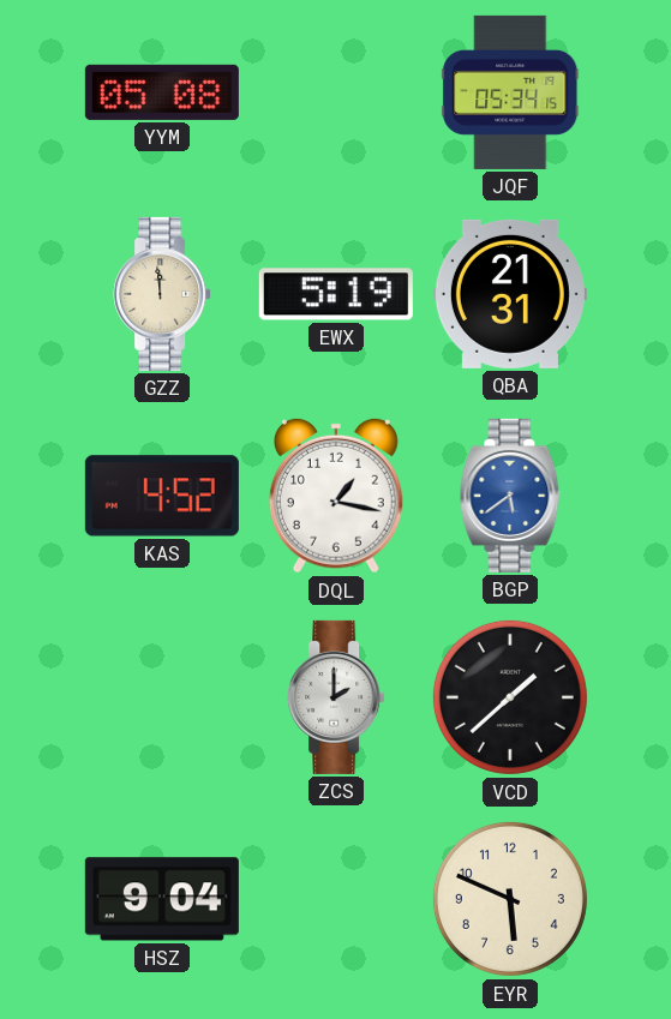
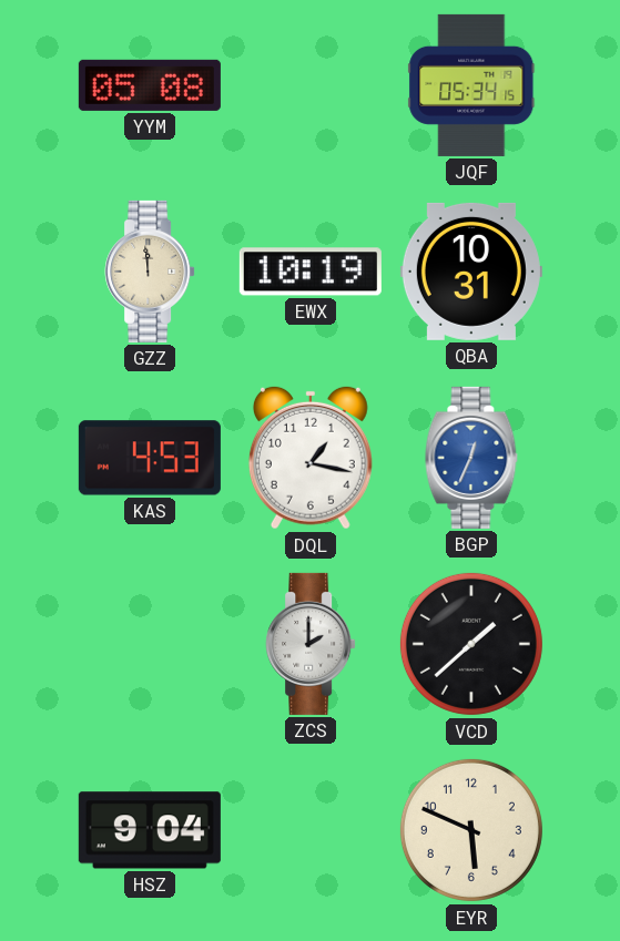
EWX: 5:19 -> 10:19
QBA: 21:31 -> 10:31
KAS: 4:52 -> 4:53
BGP: 5:39 -> 12:34
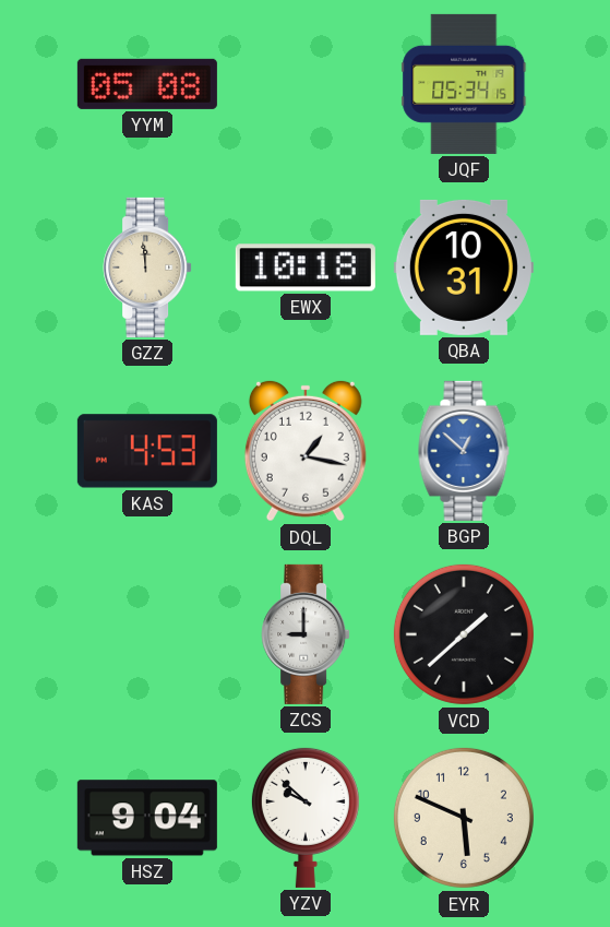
EWX: 10:19 -> 10:18
BGP: 12:34 -> 12:52
ZCS: 2:00 -> 9:00
YZV: none -> 9:52
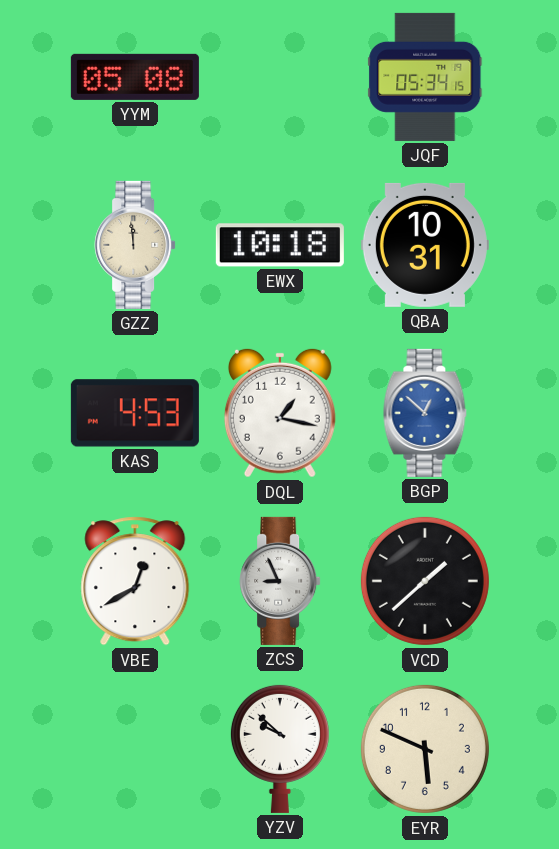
VBE: none -> 12:40
ZCS: 9:00 -> 8:56
HSZ: 9:04 -> none
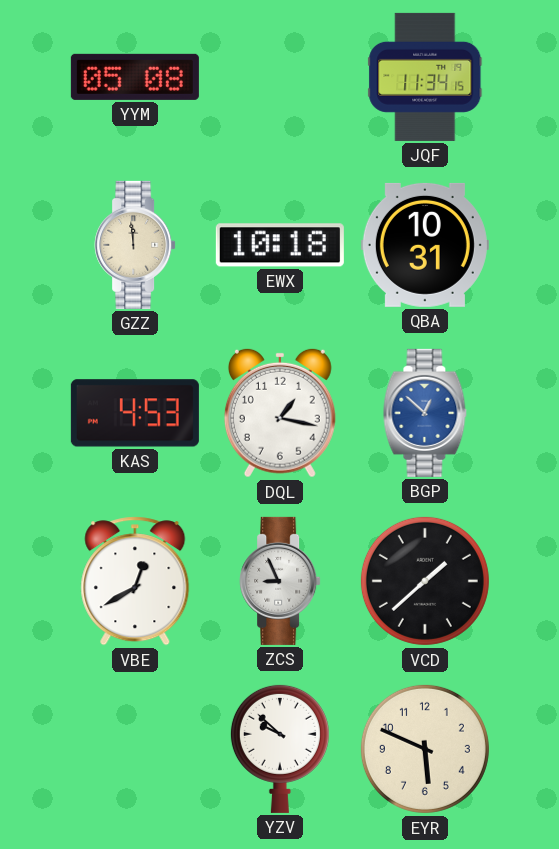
JQF: 05:34 -> 11:34
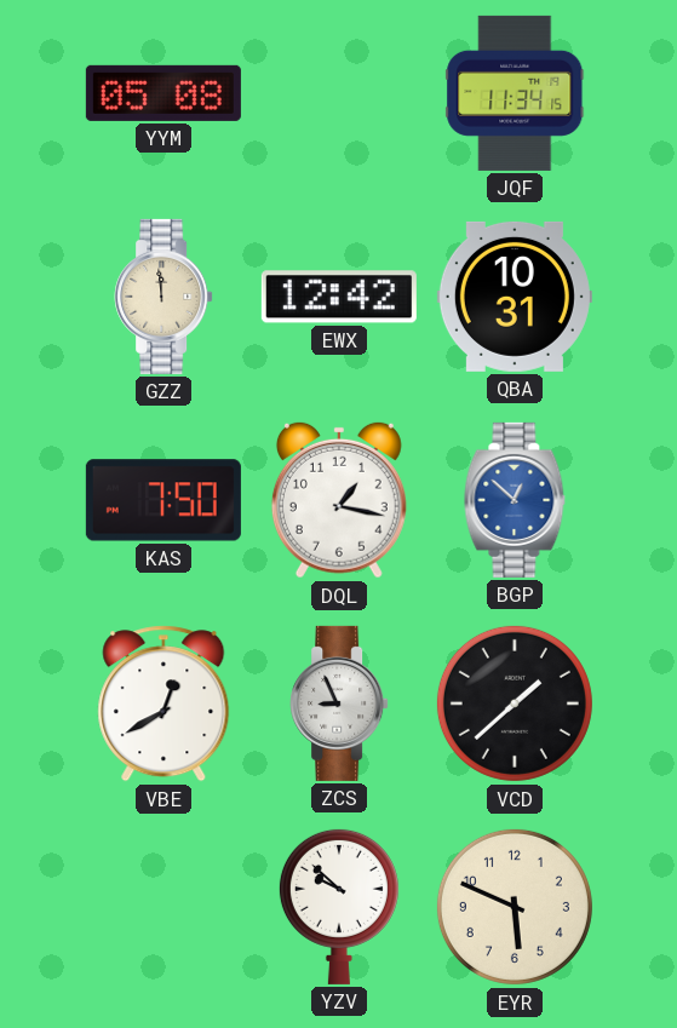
EWX: 10:18 -> 12:42
KAS: 4:53 -> 7:50
